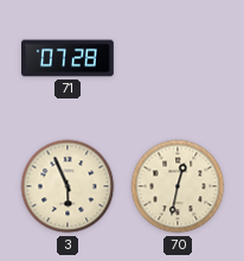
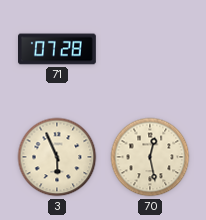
70: 12:32 -> 12:28
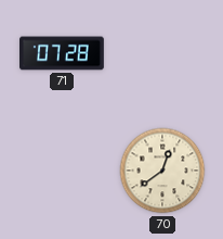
3: 5:56 -> none
70: 12:28 -> 12:39
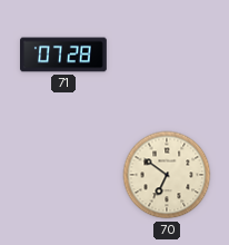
70: 12:39 -> 6:51
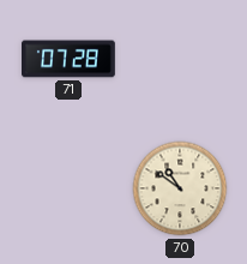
70: 6:51 -> 10:51
